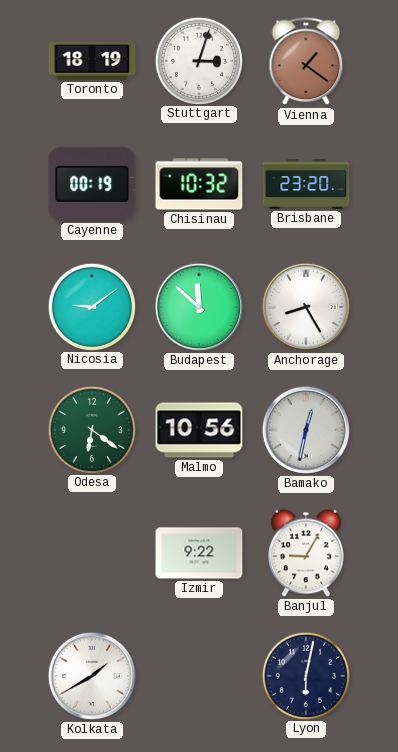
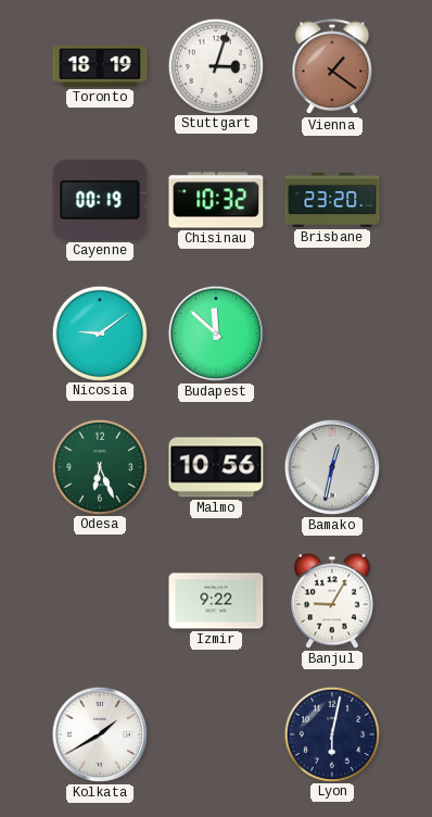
Anchorage: 8:25 -> none
Odesa: 6:21 -> 6:26
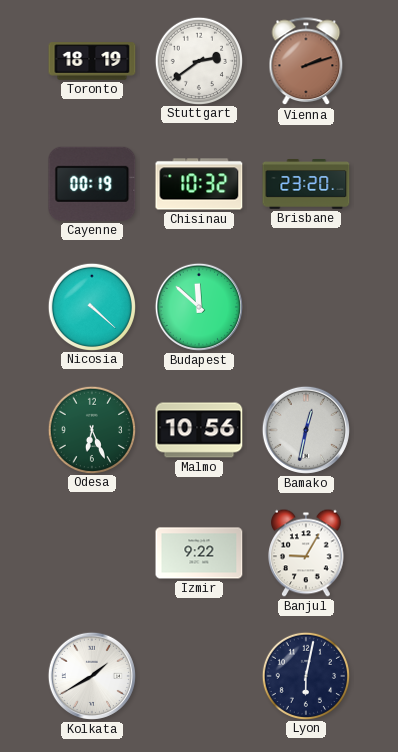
Stuttgart: 3:03 -> 2:39
Vienna: 1:21 -> 2:12
Nicosia: 9:09 -> 4:22
